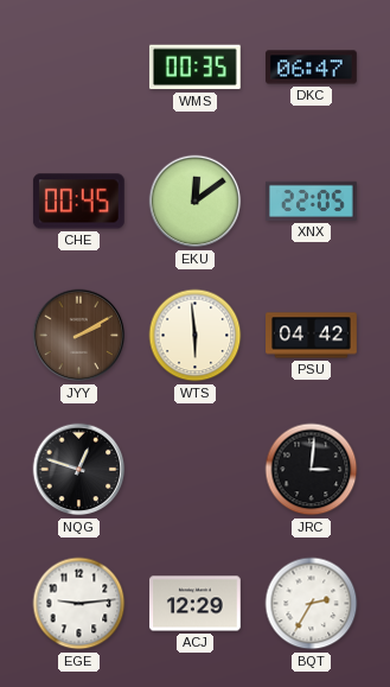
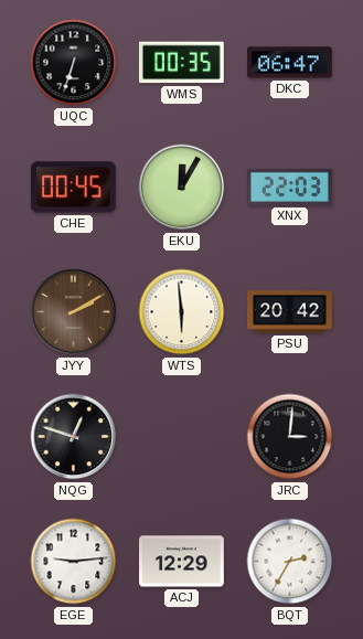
UQC: none -> 6:33
EKU: 12:09 -> 12:05
XNX: 22:05 -> 22:03
PSU: 04:42 -> 20:42
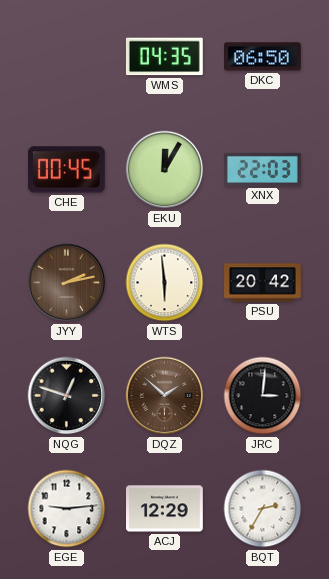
UQC: 6:33 -> none
WMS: 00:35 -> 04:35
DKC: 06:47 -> 06:50
JYY: 2:10 -> 2:13
DQZ: none -> 1:52
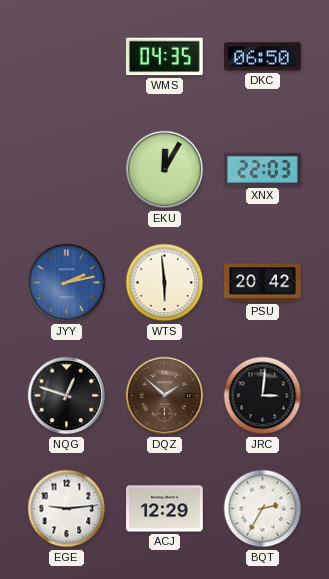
CHE: 00:45 -> none
JYY dial: brown -> blue
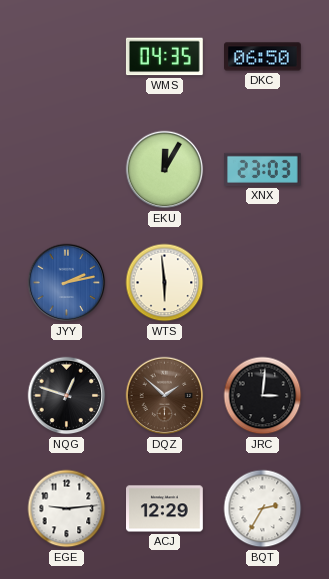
XNX: 22:03 -> 23:03
PSU: 20:42 -> none
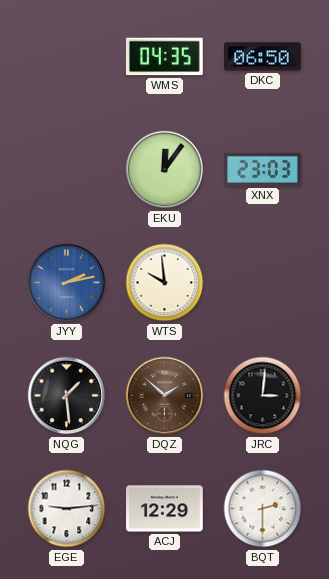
EKU: 12:05 -> 12:06
WTS: 5:59 -> 9:59
NQG: 12:48 -> 1:29
BQT: 2:35 -> 2:30
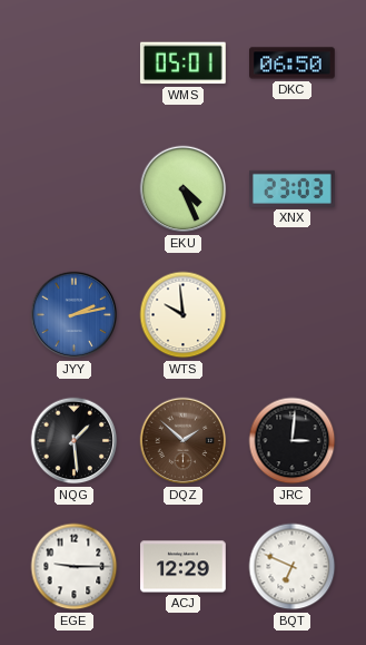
WMS: 04:35 -> 05:01
EKU: 12:06 -> 4:26
EGE: 9:14 -> 9:15
BQT: 2:30 -> 6:49
